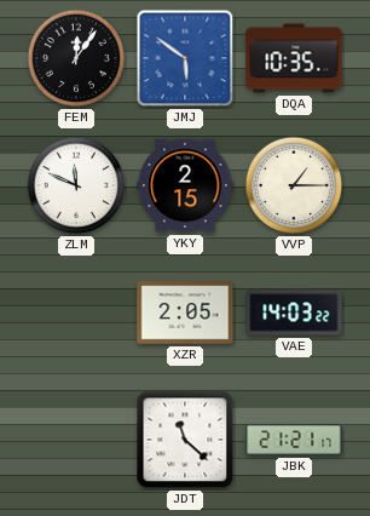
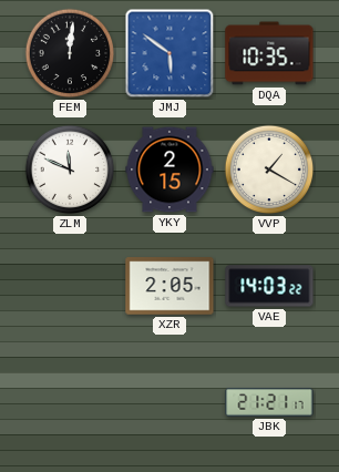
FEM: 12:06 -> 12:01
VVP: 1:15 -> 1:20
JDT: 11:22 -> none
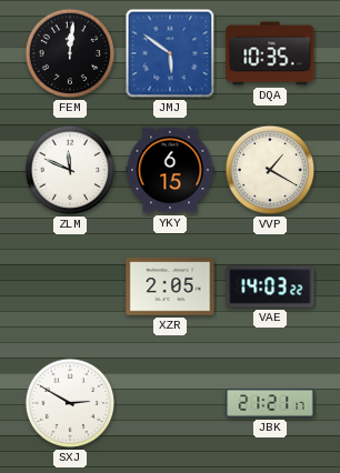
YKY: 2:15 -> 6:15
SXJ: none -> 2:50
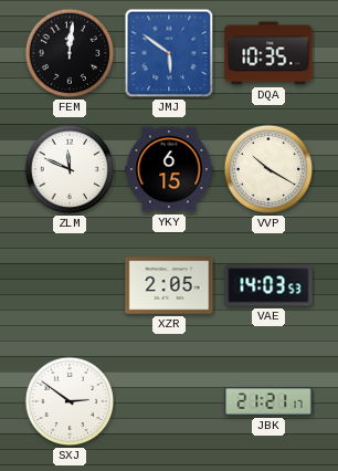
VVP: 1:20 -> 10:20
VAE: 14:03:22 -> 14:03:53
SXJ: 2:50 -> 2:51
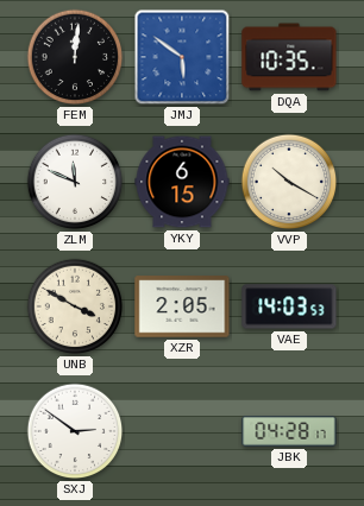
UNB: none -> 3:50
JBK: 21:21 -> 04:28
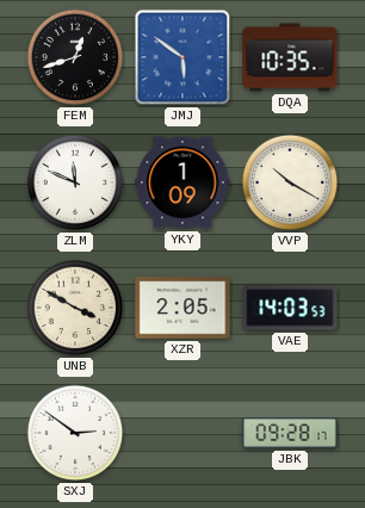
FEM: 12:01 -> 12:42
YKY: 6:15 -> 1:09
JBK: 04:28 -> 09:28
